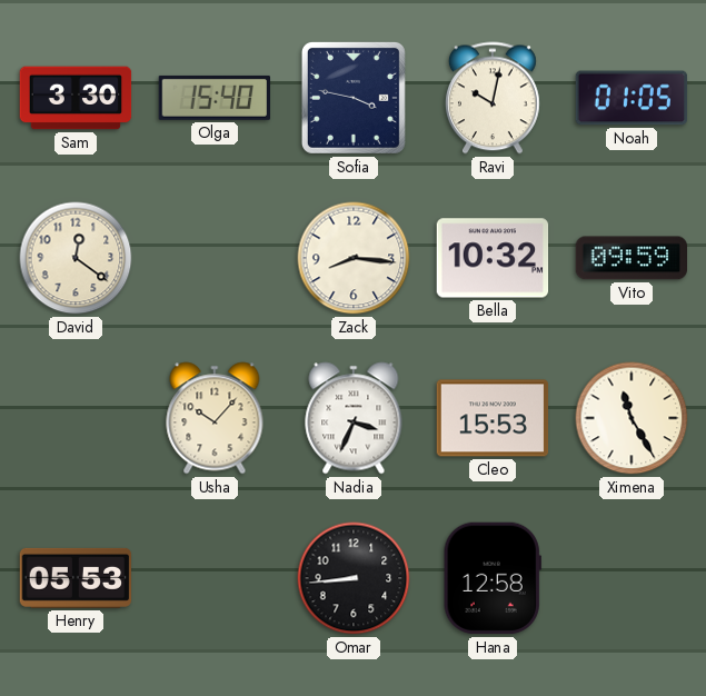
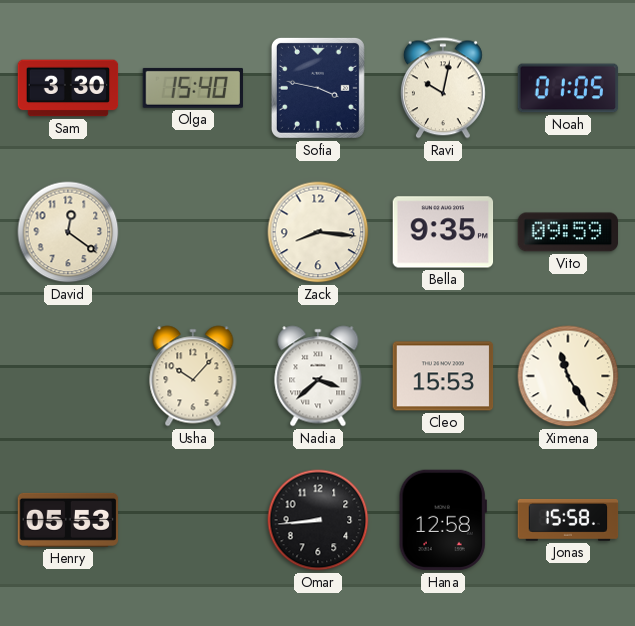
Bella: 10:32 -> 9:35
Nadia: 3:34 -> 3:38
Jonas: none -> 15:58
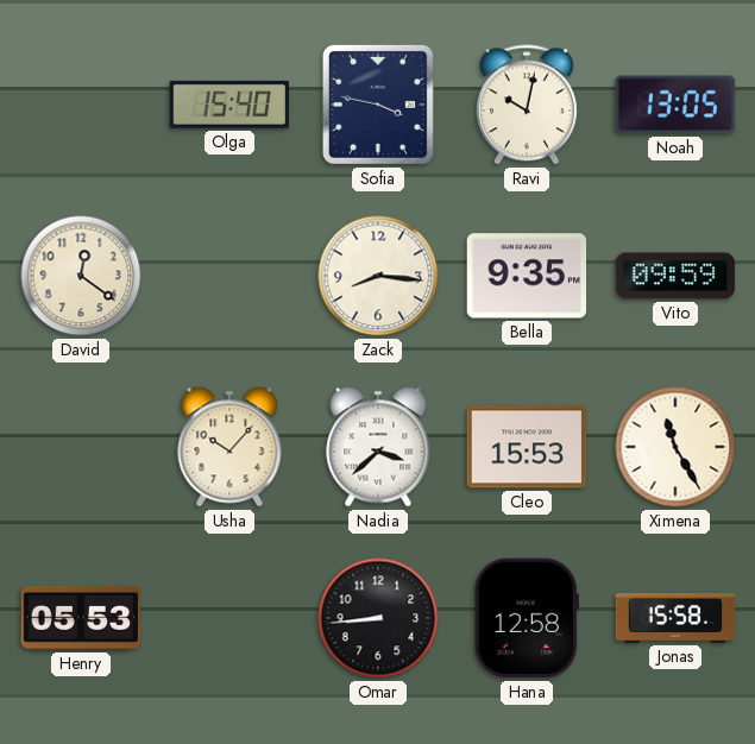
Sam: 3:30 -> none
Noah: 01:05 -> 13:05
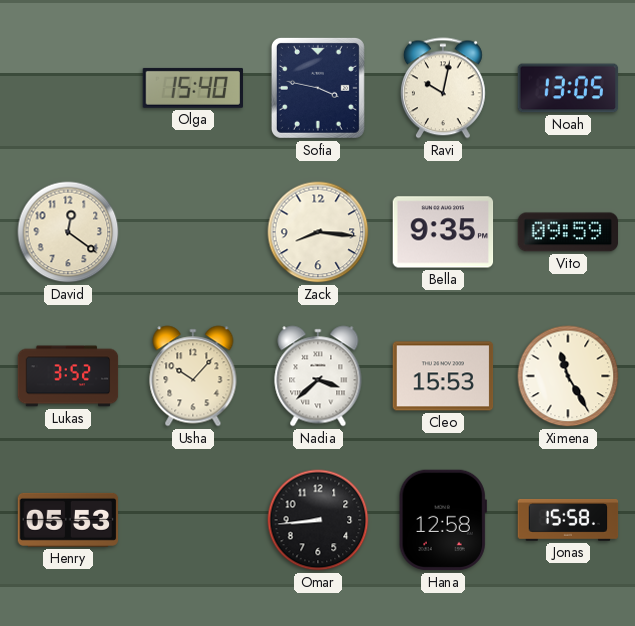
Lukas: none -> 3:52
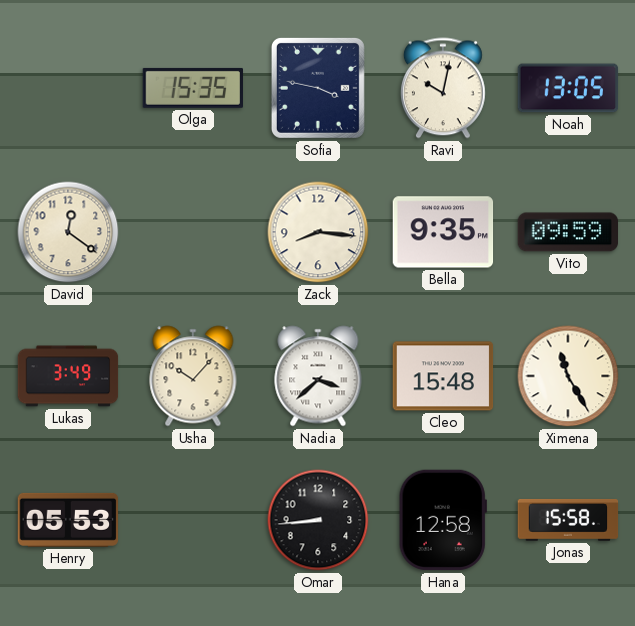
Olga: 15:40 -> 15:35
Lukas: 3:52 -> 3:49
Cleo: 15:53 -> 15:48
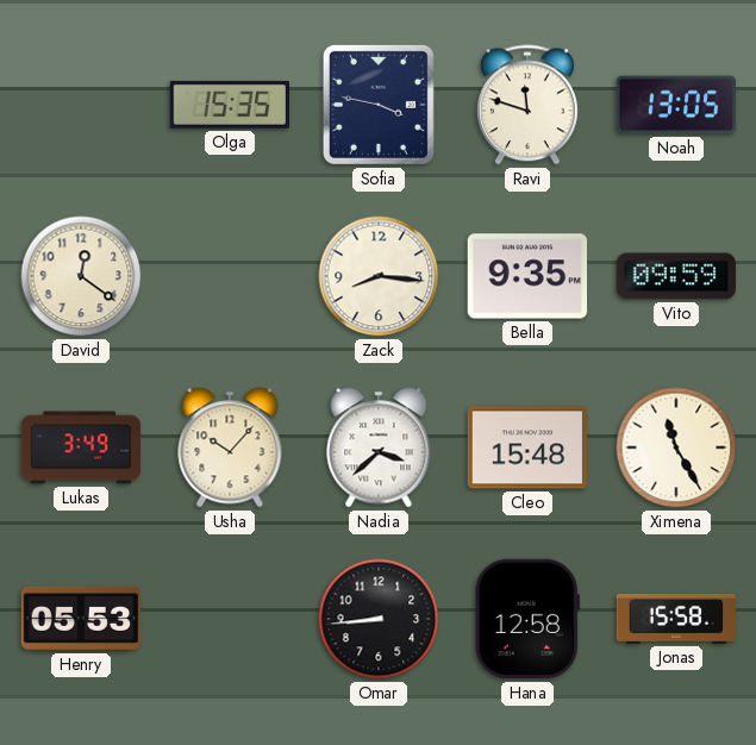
Ravi: 10:02 -> 11:48
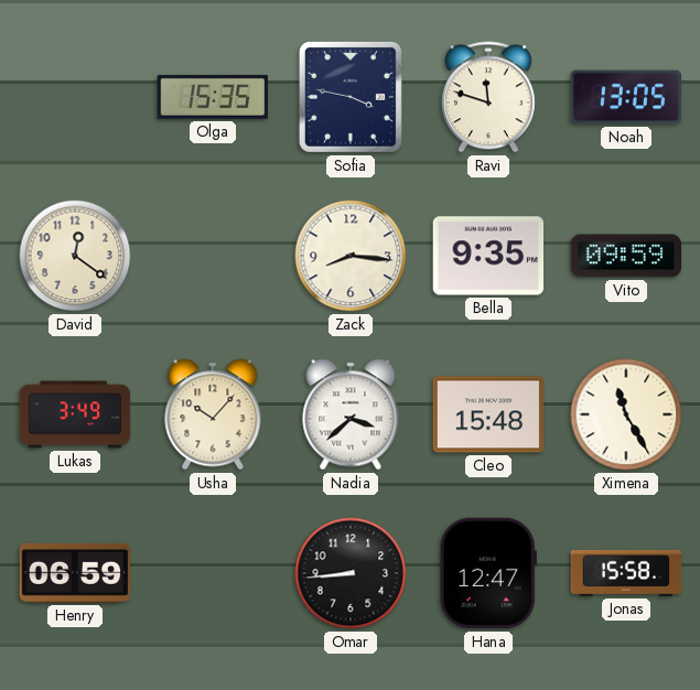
Henry: 05:53 -> 06:59
Hana: 12:58 -> 12:47
